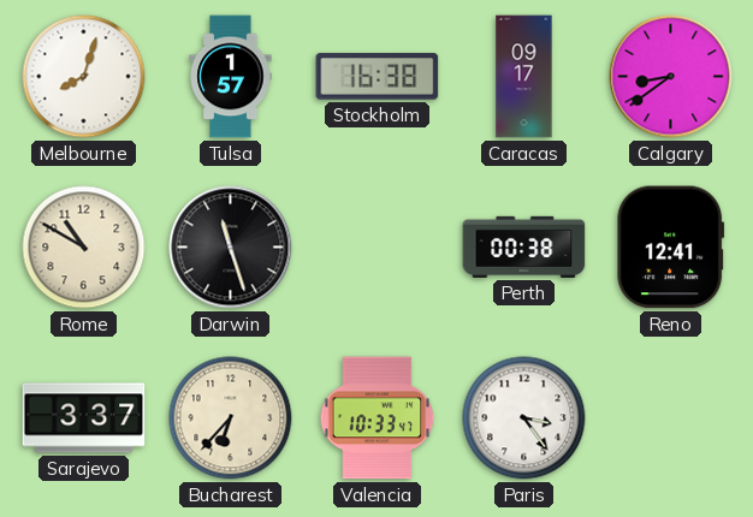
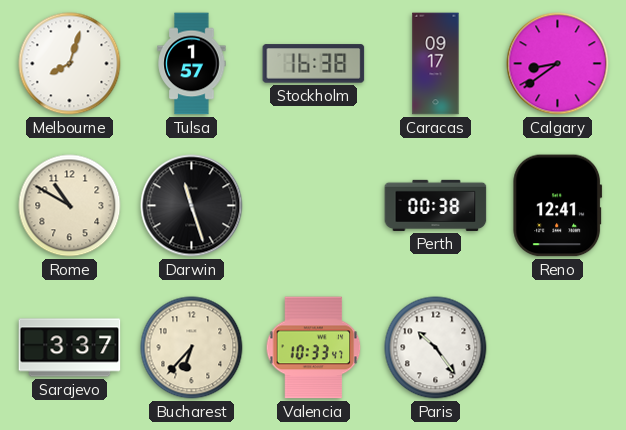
Paris: 3:24 -> 10:24
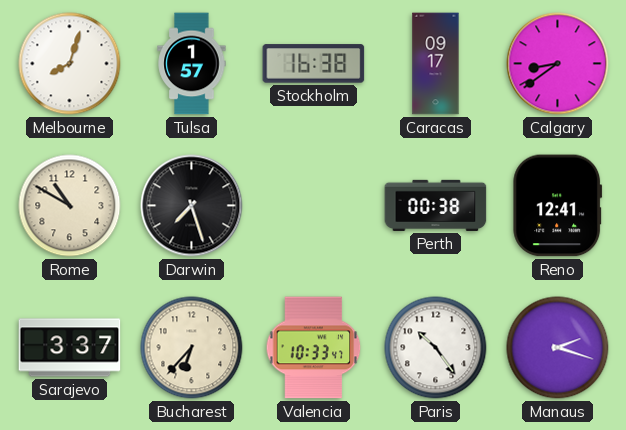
Darwin: 11:27 -> 7:27
Manaus: none -> 2:18
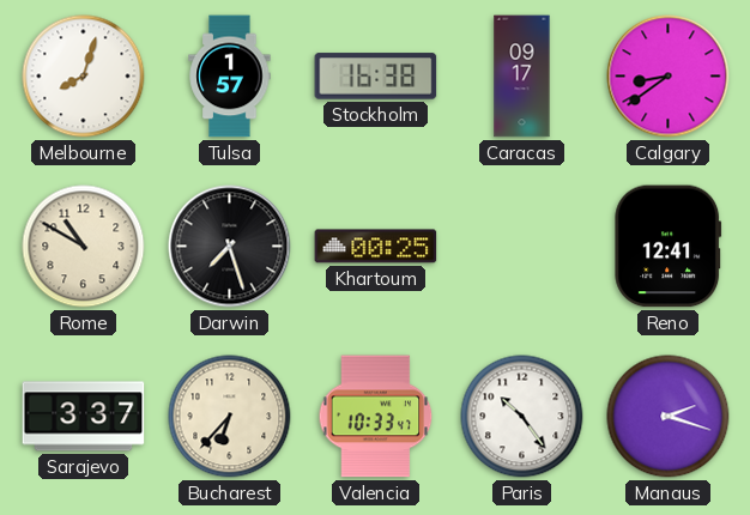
Khartoum: none -> 00:25
Perth: 00:38 -> none
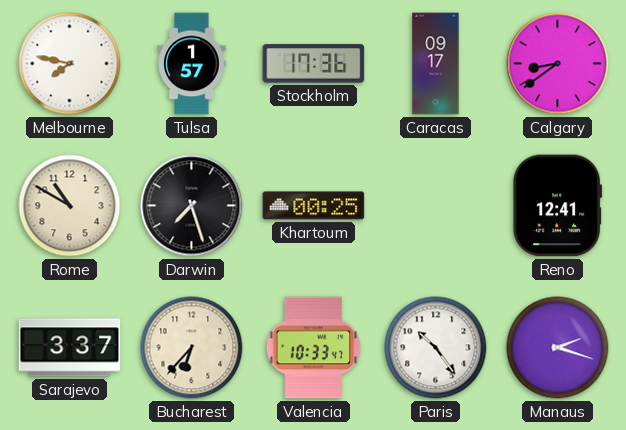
Melbourne: 8:03 -> 7:47
Stockholm: 16:38 -> 17:36
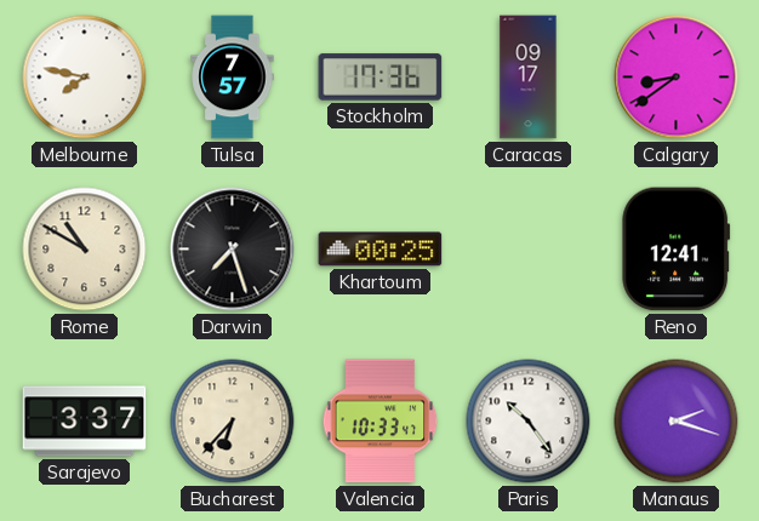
Tulsa: 1:57 -> 7:57
